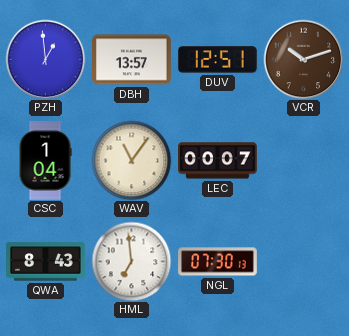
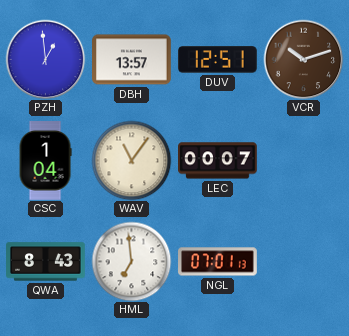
NGL: 07:30 -> 07:01
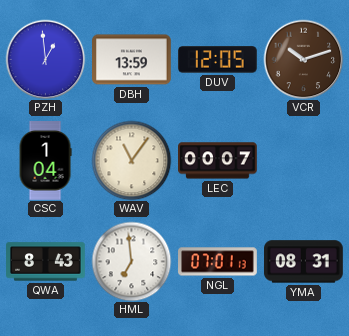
DBH: 13:57 -> 13:59
DUV: 12:51 -> 12:05
YMA: none -> 08:31
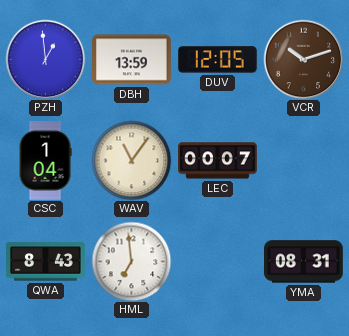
NGL: 07:01 -> none
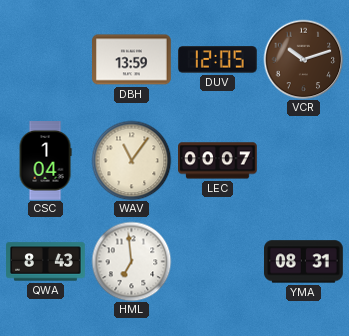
PZH: 12:59 -> none
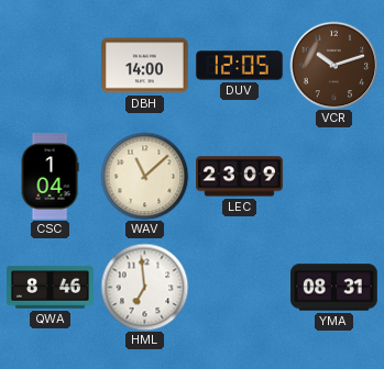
DBH: 13:59 -> 14:00
WAV: 11:06 -> 11:08
LEC: 00:07 -> 23:09
QWA: 8:43 -> 8:46
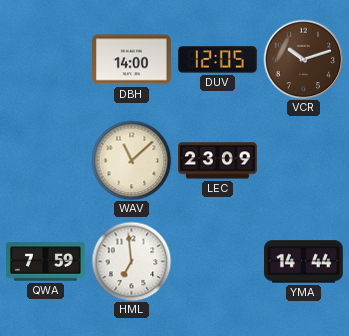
CSC: 1:04 -> none
QWA: 8:46 -> 7:59
YMA: 08:31 -> 14:44
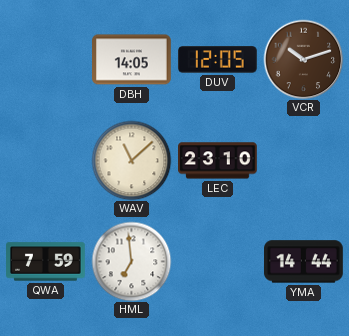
DBH: 14:00 -> 14:05
LEC: 23:09 -> 23:10
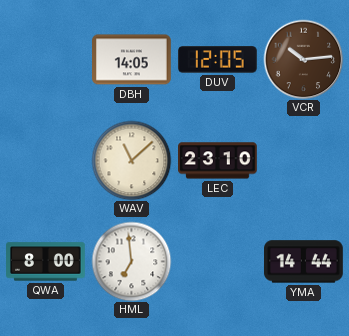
VCR: 10:12 -> 10:14
QWA: 7:59 -> 8:00
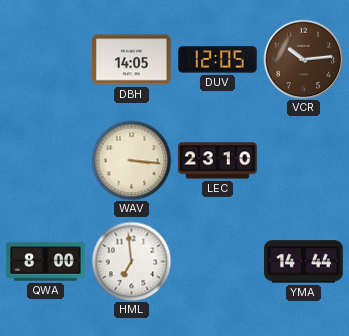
WAV: 11:08 -> 3:16
